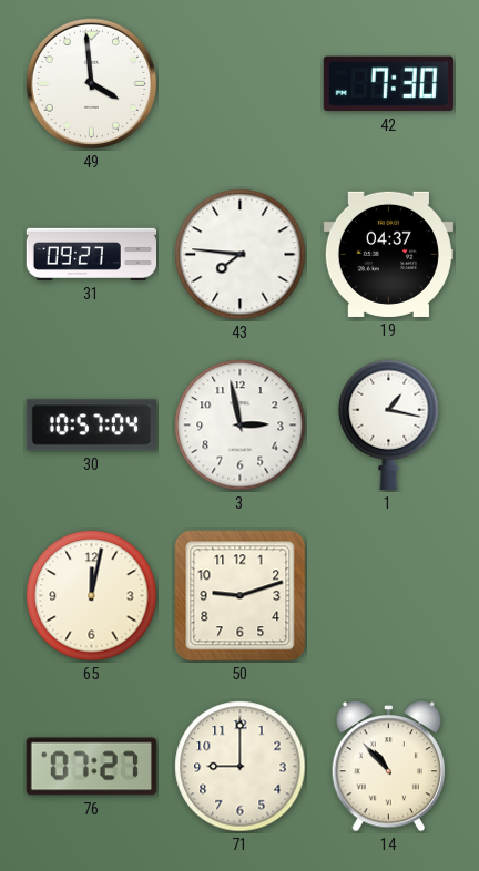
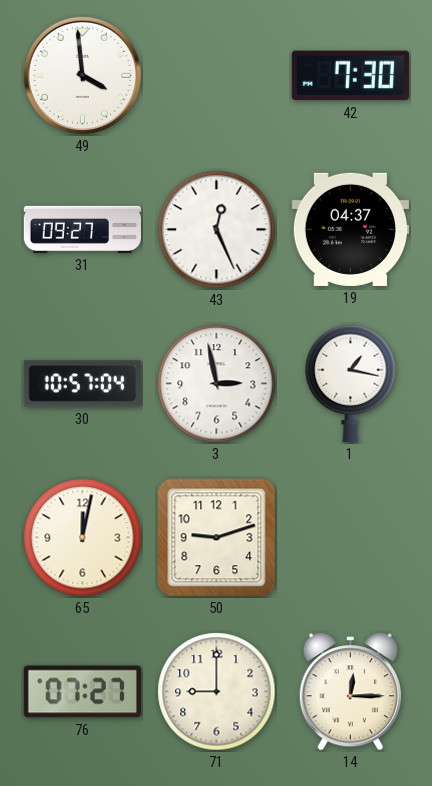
43: 7:46 -> 12:26
14: 10:53 -> 12:15
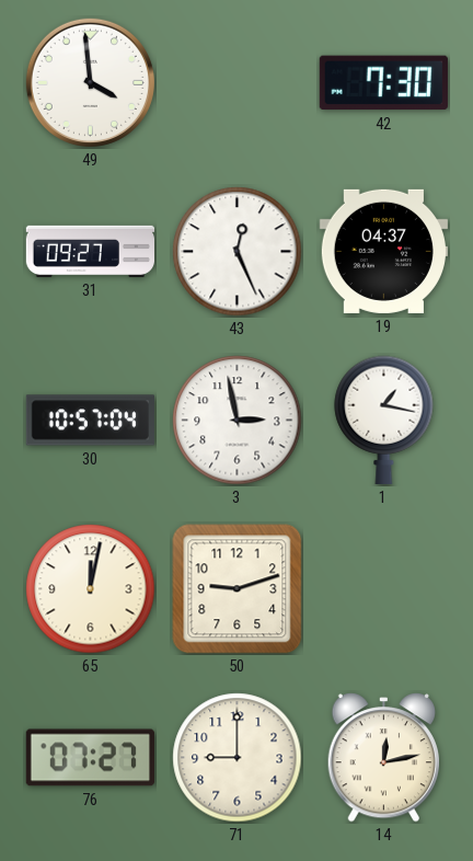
14: 12:15 -> 12:13
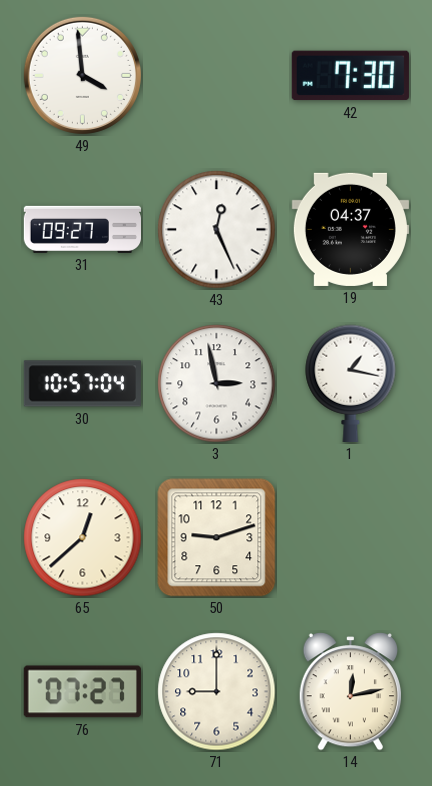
65: 12:02 -> 12:38
